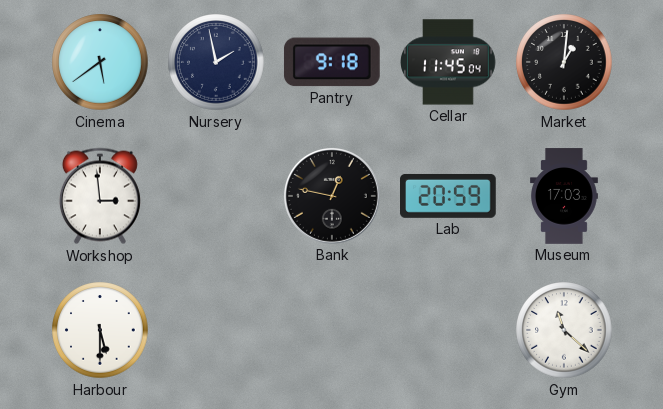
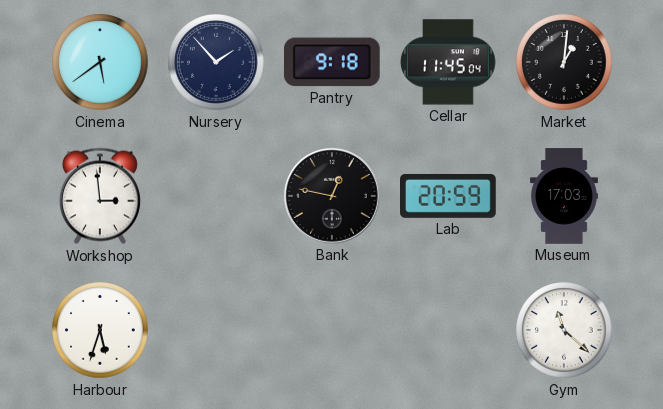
Nursery: 1:58 -> 1:53
Harbour: 5:30 -> 5:33
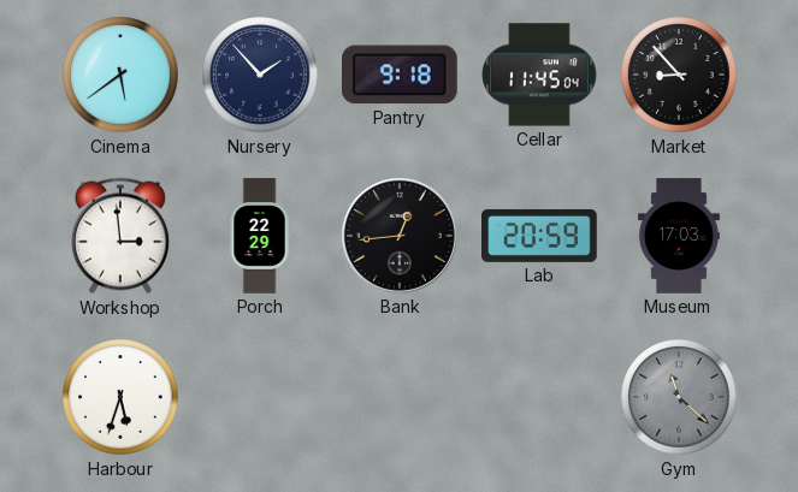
Market: 1:01 -> 8:53
Porch: none -> 22:29
Bank: 12:47 -> 12:44
Gym dial: white -> grey
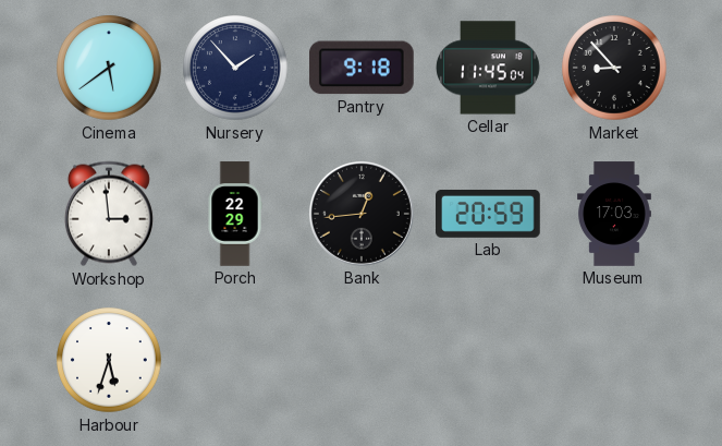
Gym: 11:22 -> none
